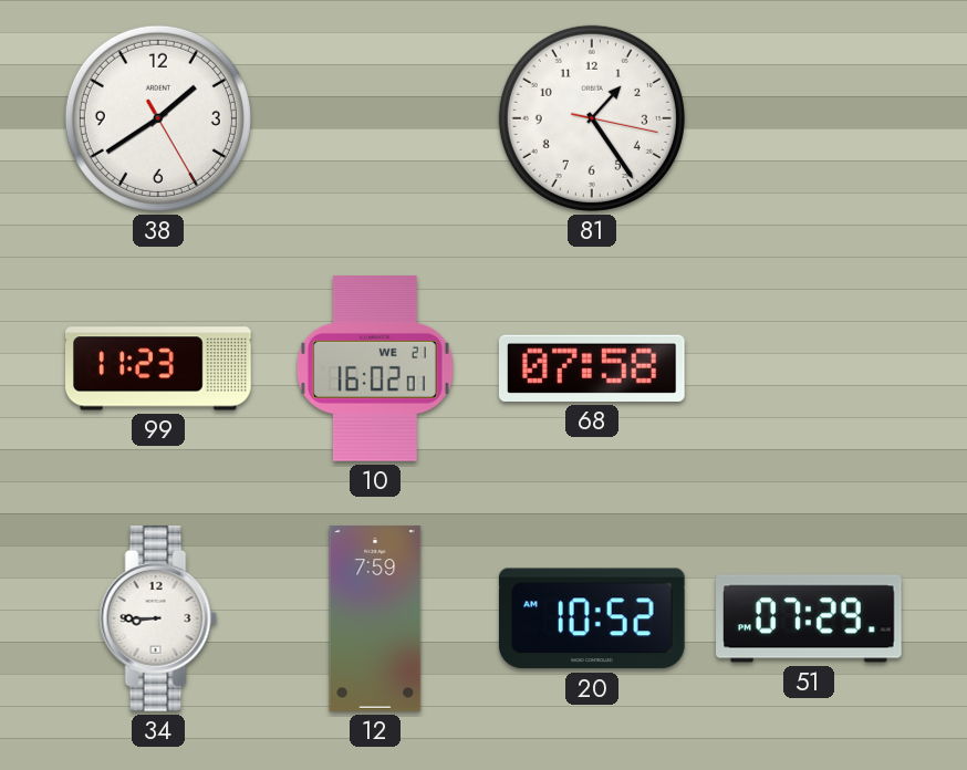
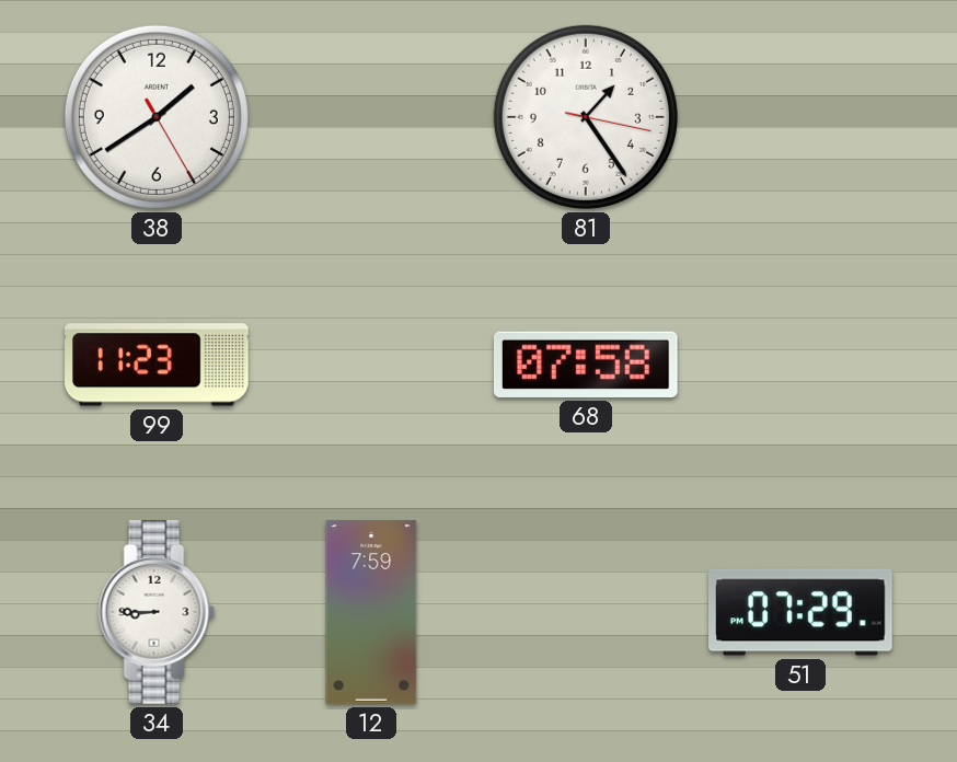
10: 16:02 -> none
20: 10:52 -> none
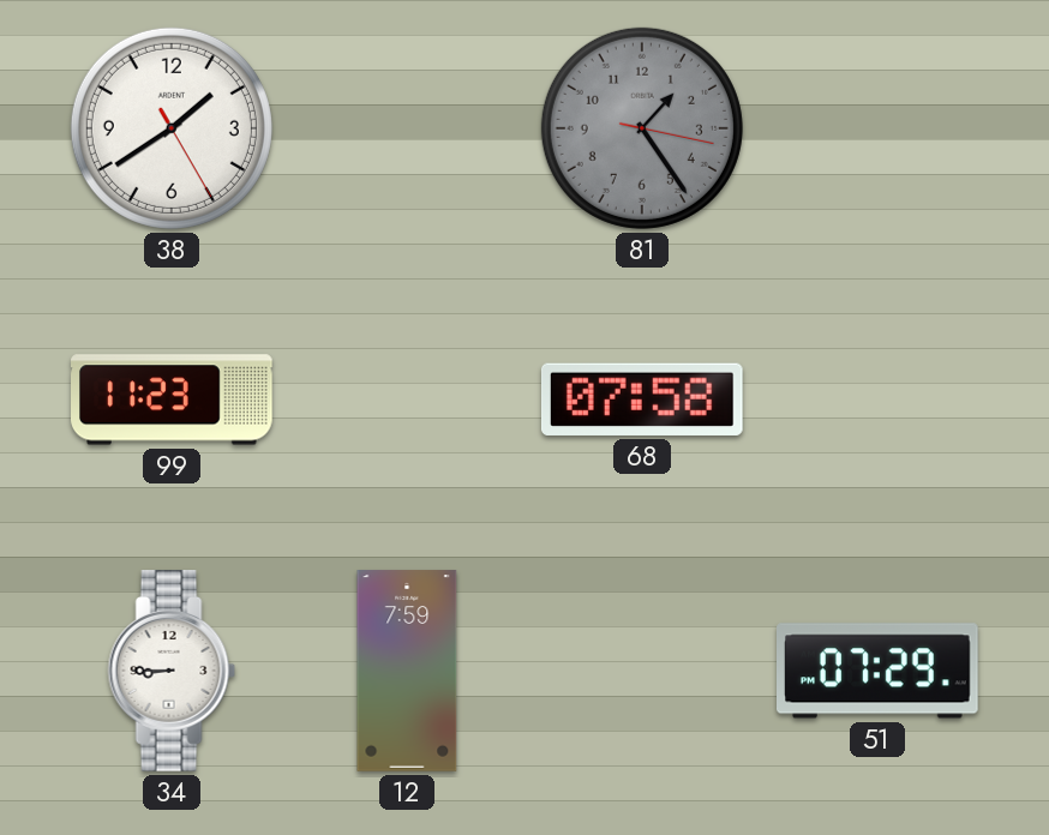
81 dial: white -> grey
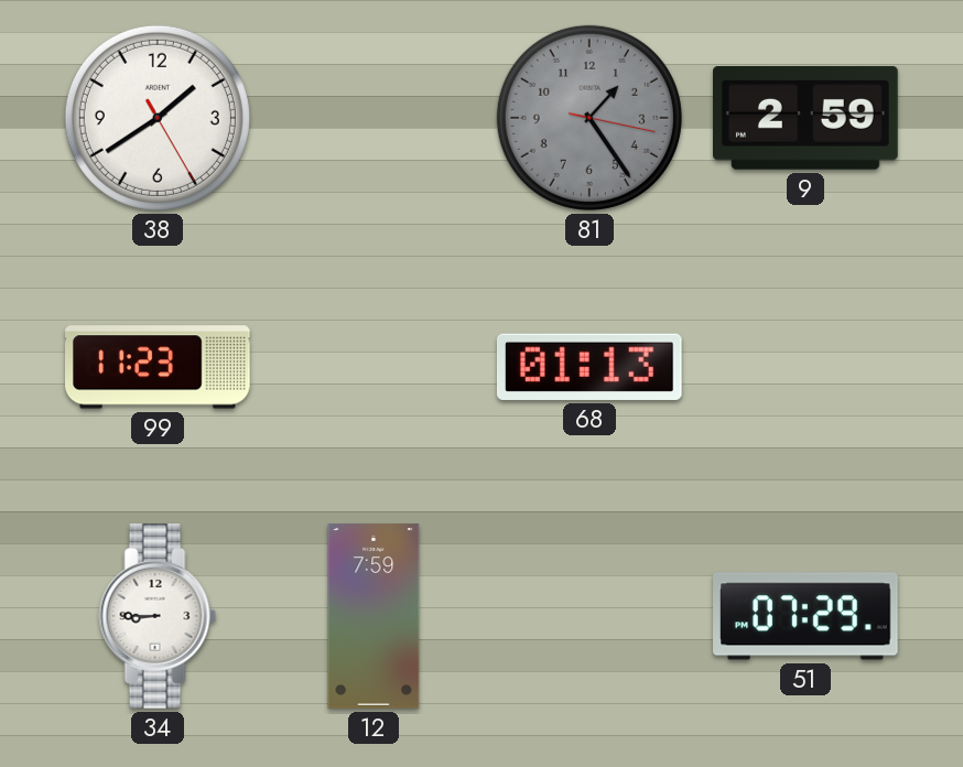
9: none -> 2:59
68: 07:58 -> 01:13
